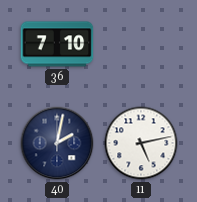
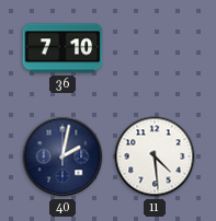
11: 5:13 -> 4:29
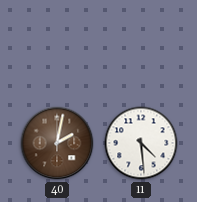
36: 7:10 -> none
40 dial: navy -> brown
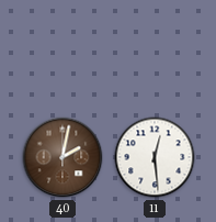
11: 4:29 -> 12:29
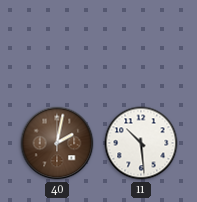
11: 12:29 -> 10:29
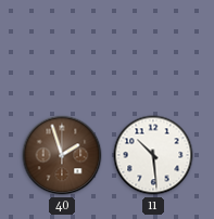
40: 2:02 -> 1:57
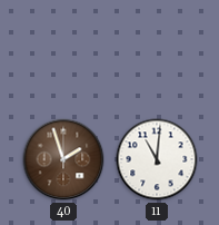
11: 10:29 -> 11:01
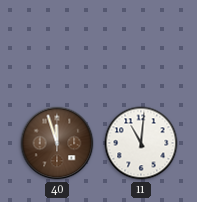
40: 1:57 -> 11:57
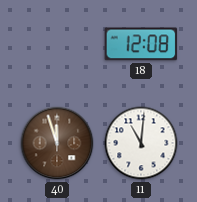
18: none -> 12:08
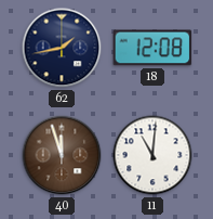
62: none -> 1:43
